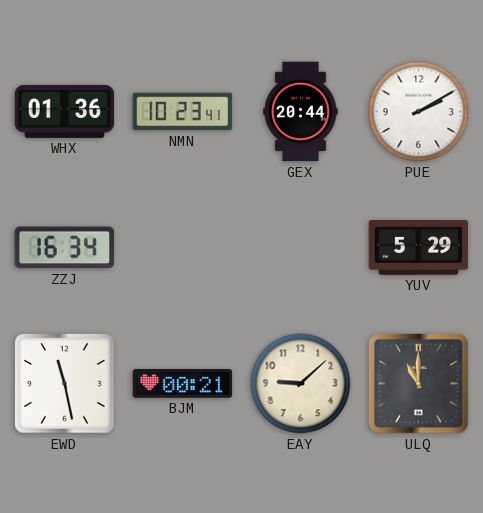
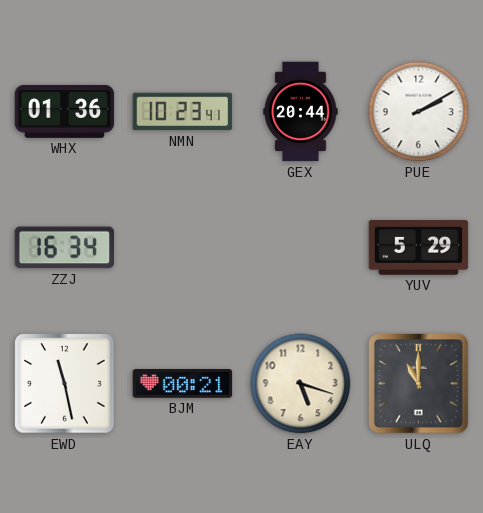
EAY: 9:08 -> 5:18
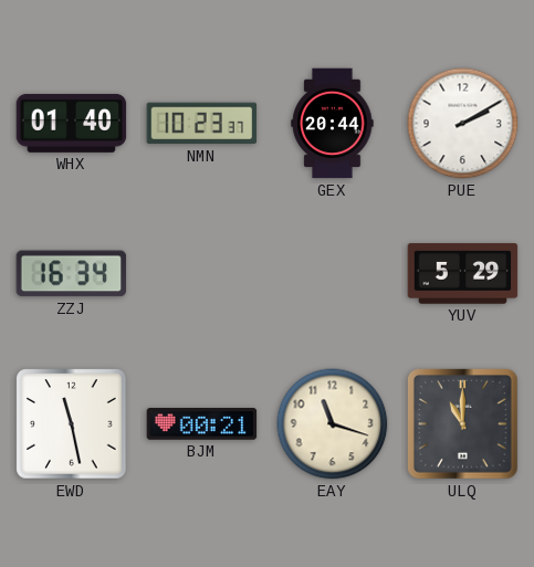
WHX: 01:36 -> 01:40
NMN: 10:23:41 -> 10:23:37
EAY: 5:18 -> 11:18
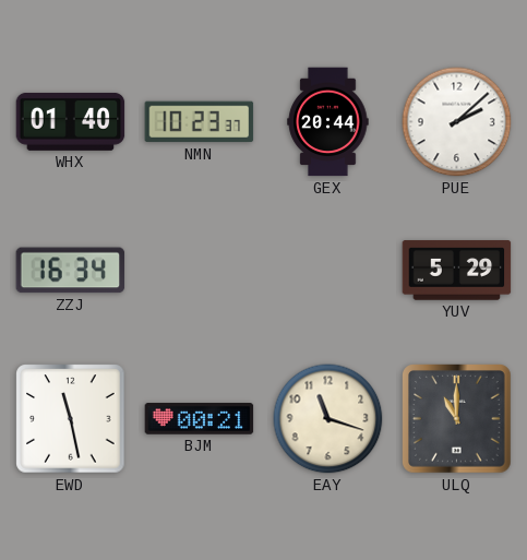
PUE: 2:10 -> 2:08
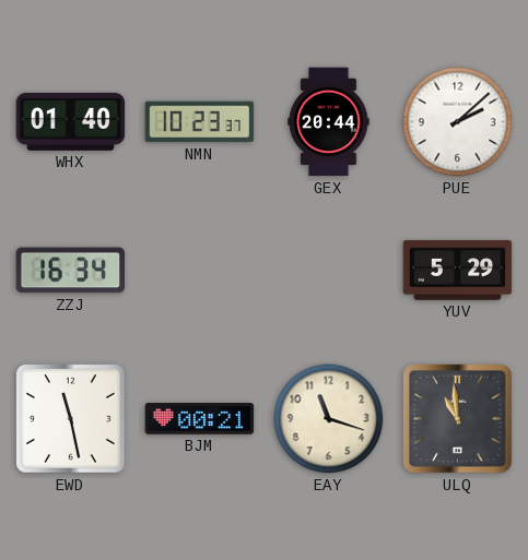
ULQ: 11:00 -> 10:59
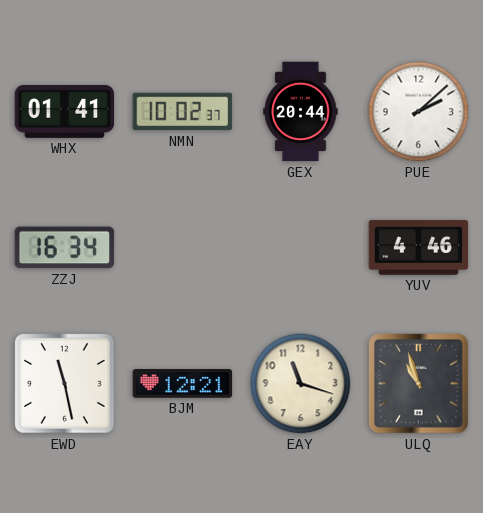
WHX: 01:40 -> 01:41
NMN: 10:23 -> 10:02
YUV: 5:29 -> 4:46
BJM: 00:21 -> 12:21
ULQ: 10:59 -> 10:57
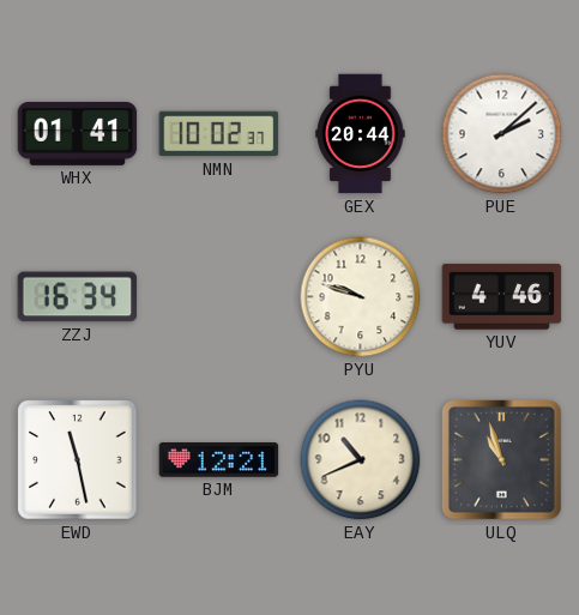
PYU: none -> 9:48
EAY: 11:18 -> 10:41
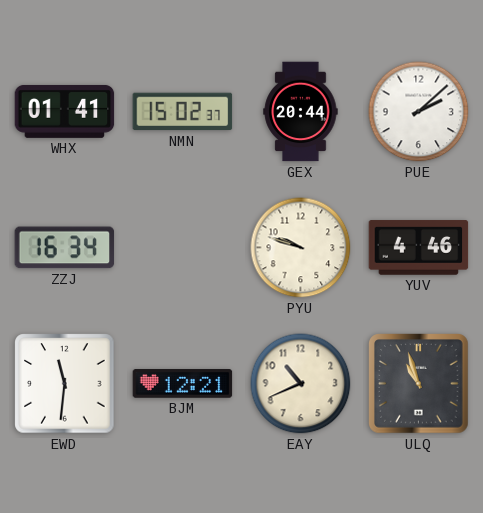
NMN: 10:02 -> 15:02
EWD: 11:28 -> 11:31
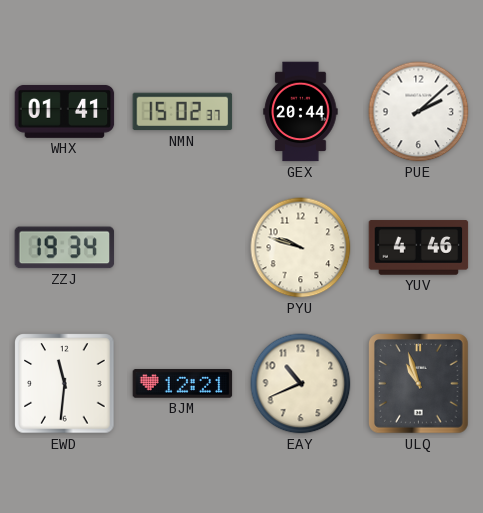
ZZJ: 16:34 -> 19:34
